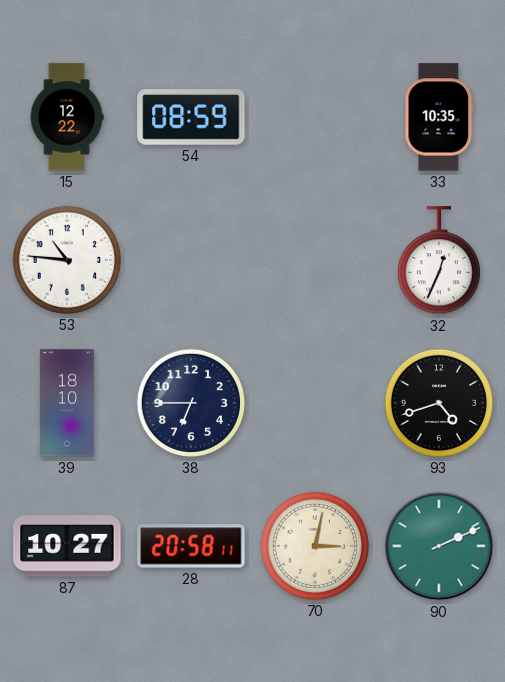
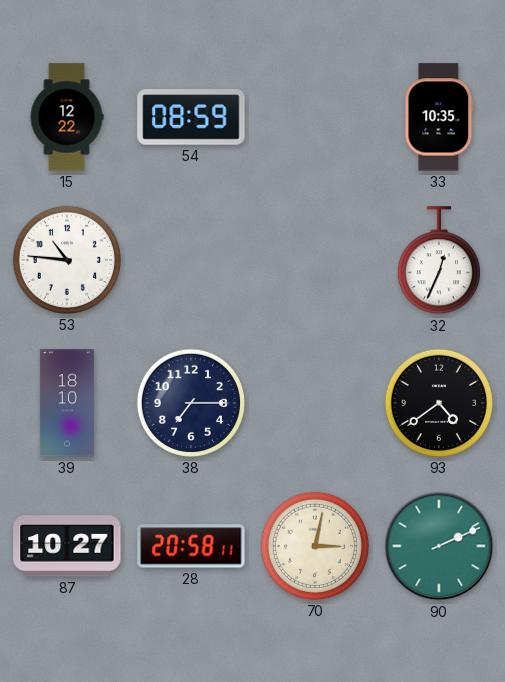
38: 6:45 -> 7:15
93: 4:42 -> 4:39
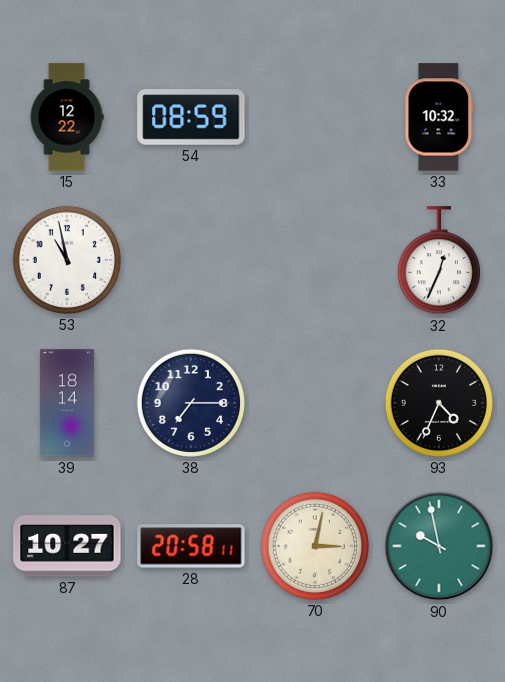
33: 10:35 -> 10:32
53: 10:46 -> 10:58
39: 18:10 -> 18:14
93: 4:39 -> 4:34
90: 2:11 -> 9:58
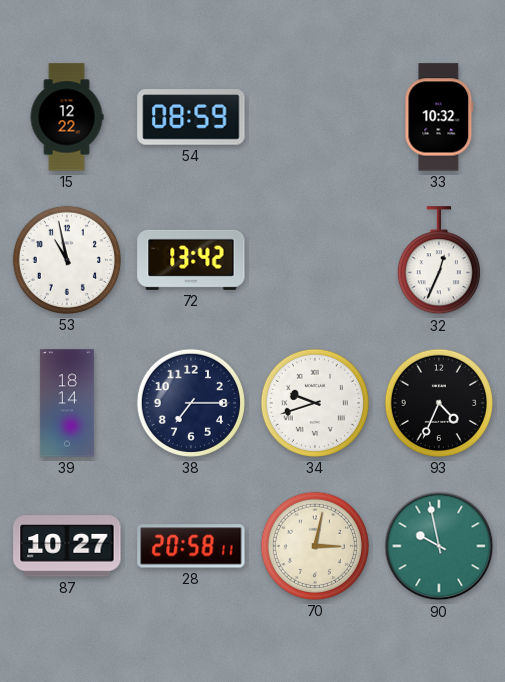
72: none -> 13:42
34: none -> 9:42
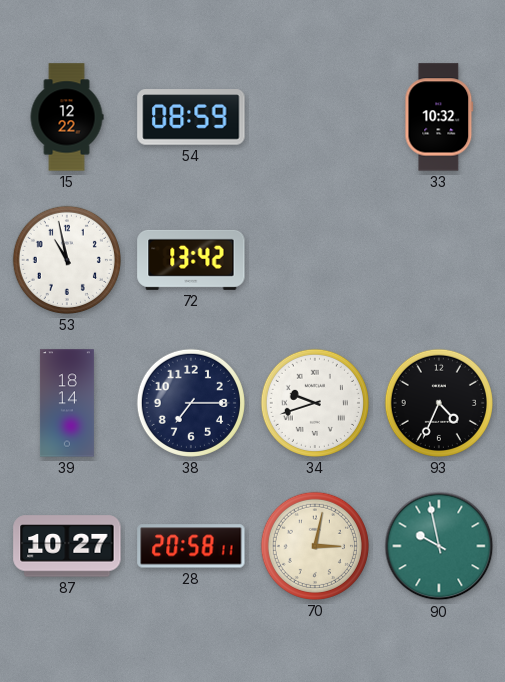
32: 12:34 -> none
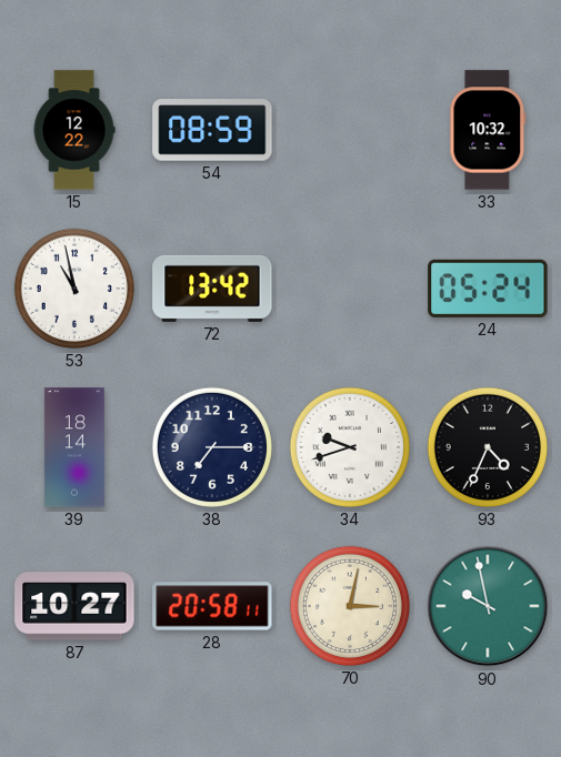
24: none -> 05:24
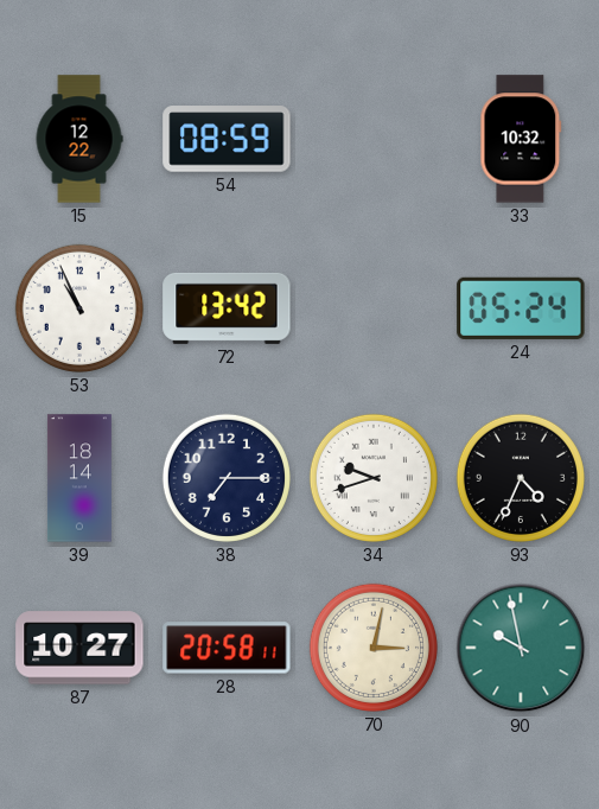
53: 10:58 -> 10:56
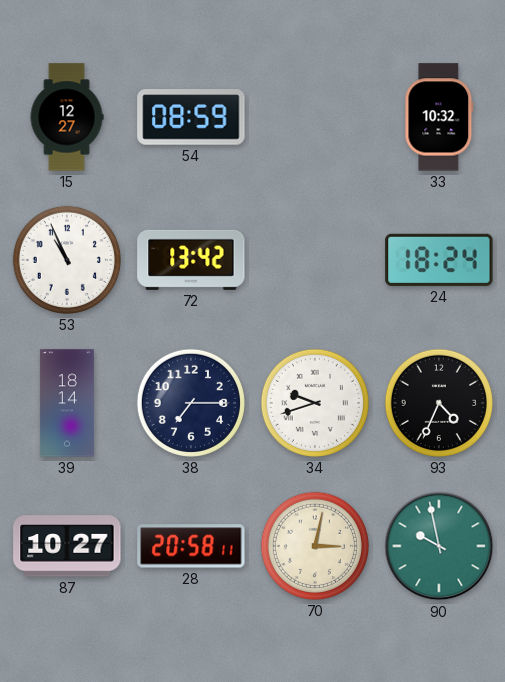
15: 12:22 -> 12:27
24: 05:24 -> 18:24
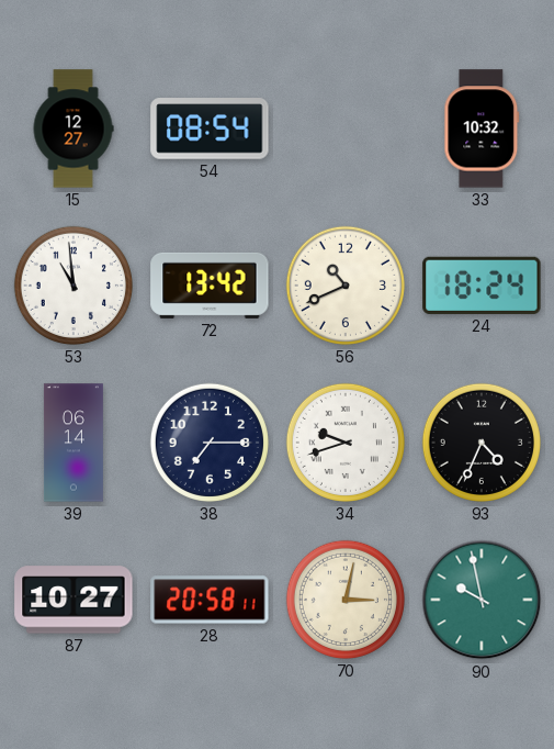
54: 08:59 -> 08:54
53: 10:56 -> 10:59
56: none -> 10:41
39: 18:14 -> 06:14
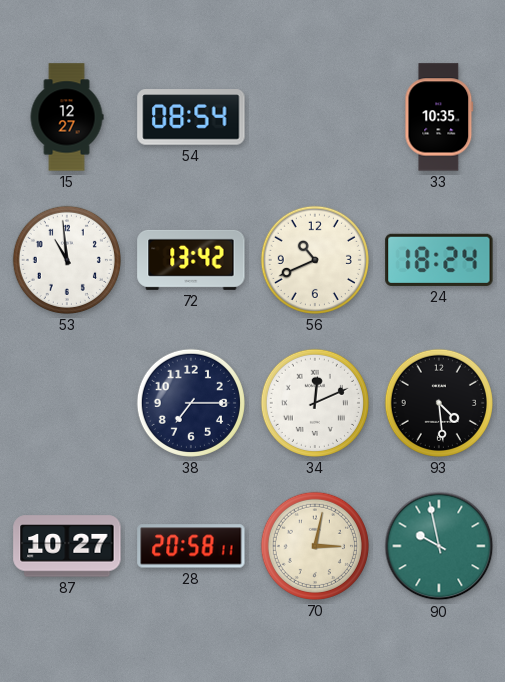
33: 10:32 -> 10:35
39: 06:14 -> none
34: 9:42 -> 12:11
93: 4:34 -> 4:29
